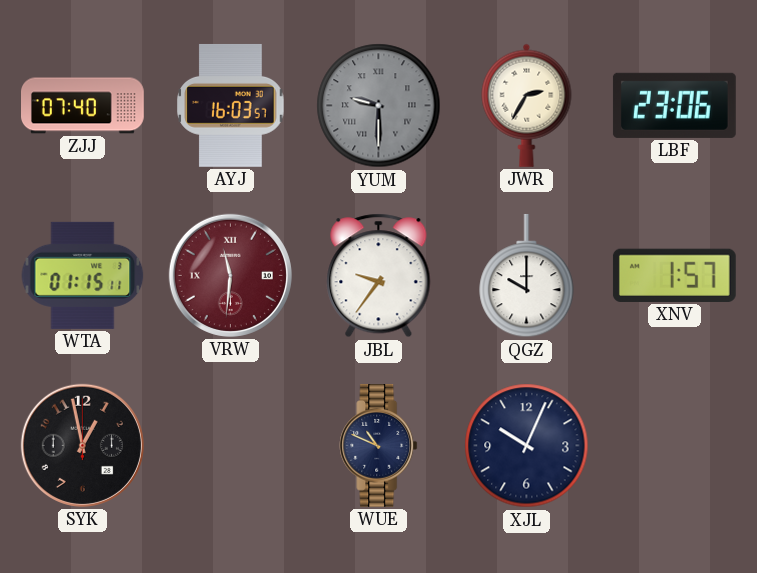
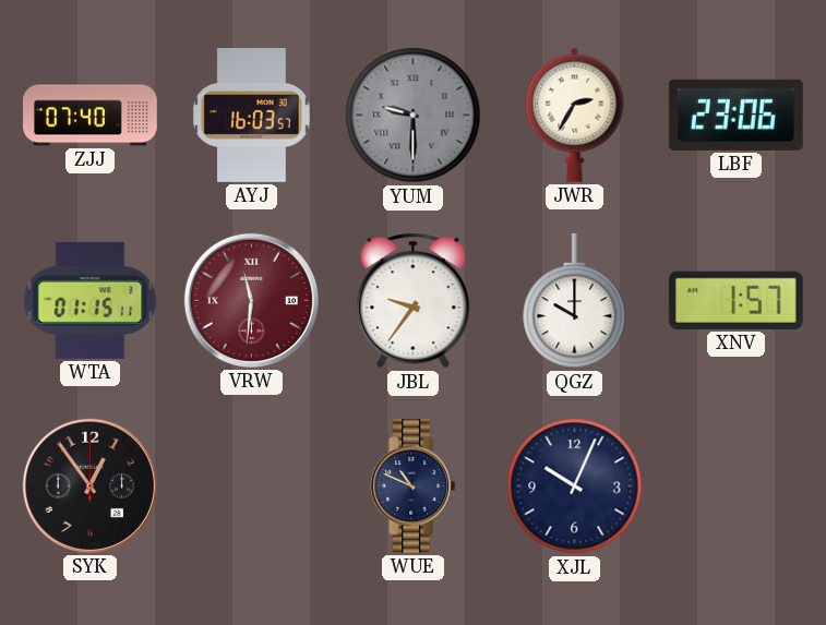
SYK: 12:58 -> 12:54
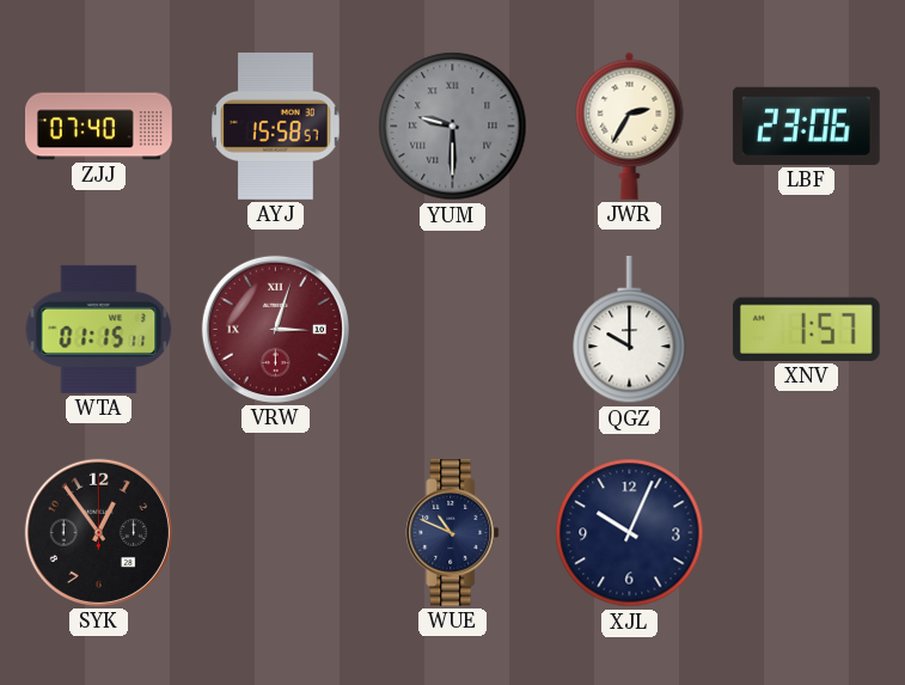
AYJ: 16:03 -> 15:58
VRW: 11:31 -> 3:03
JBL: 9:36 -> none
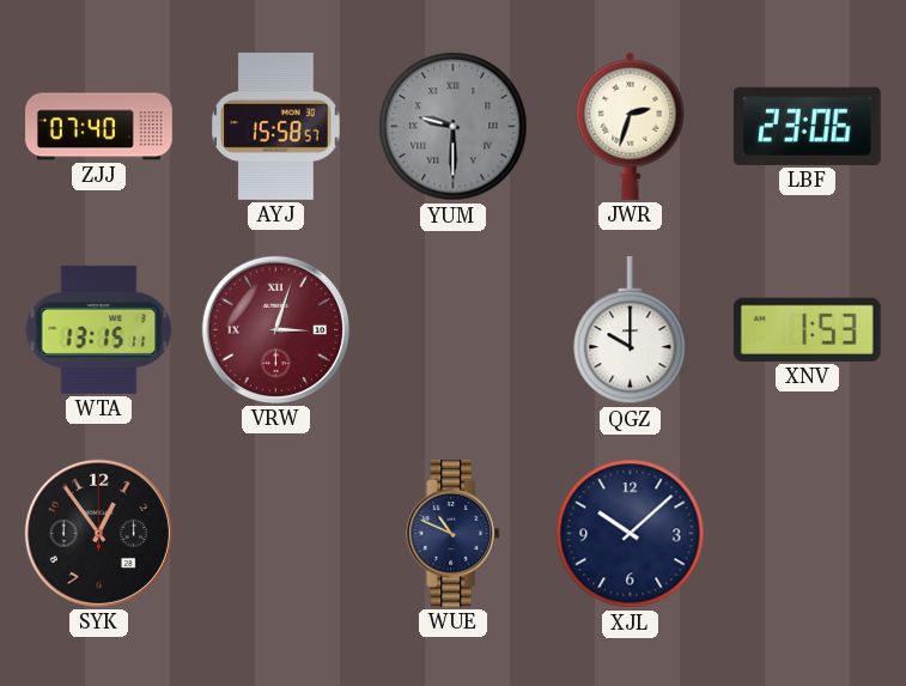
JWR: 2:35 -> 2:33
WTA: 01:15 -> 13:15
XNV: 1:57 -> 1:53
XJL: 10:04 -> 10:08
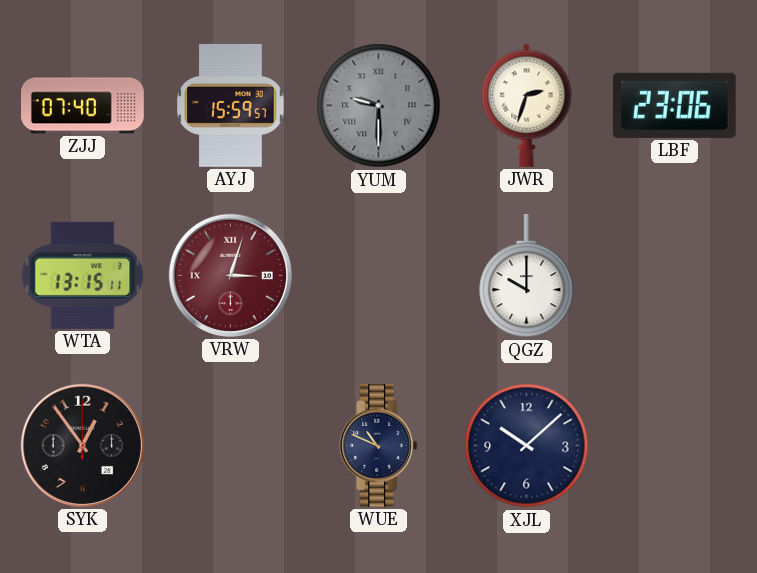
AYJ: 15:58 -> 15:59
XNV: 1:53 -> none
